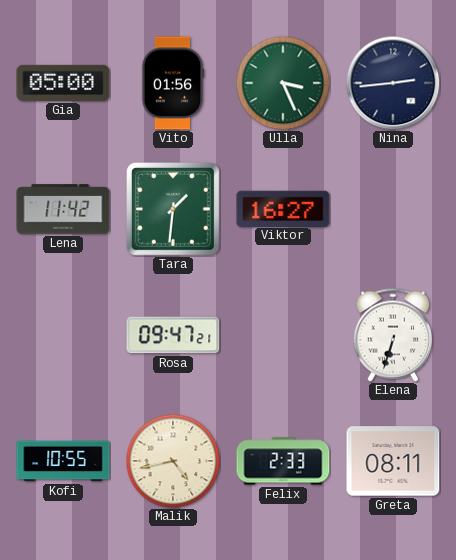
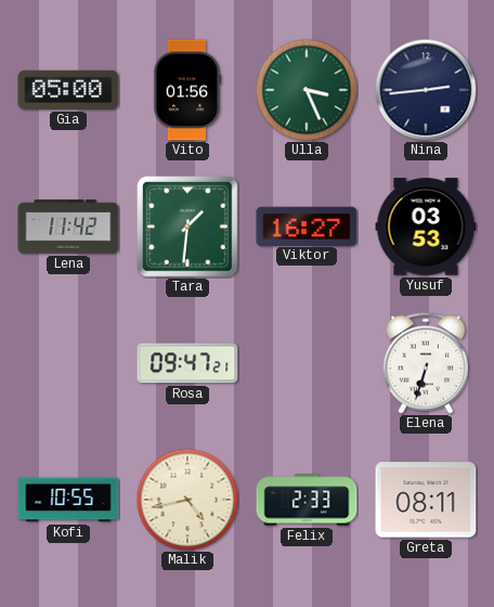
Yusuf: none -> 03:53
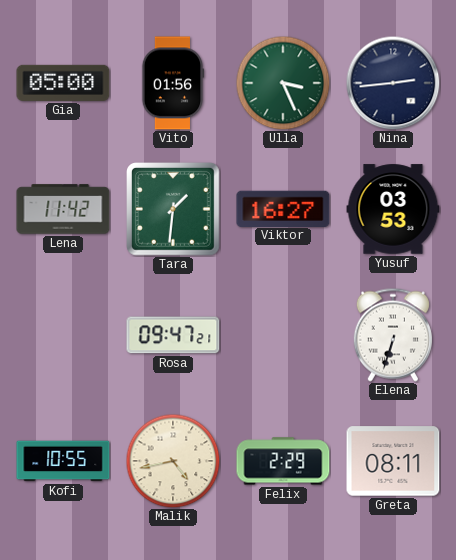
Felix: 2:33 -> 2:29
